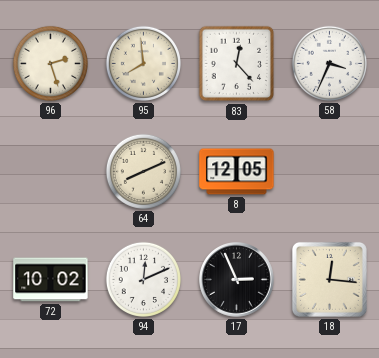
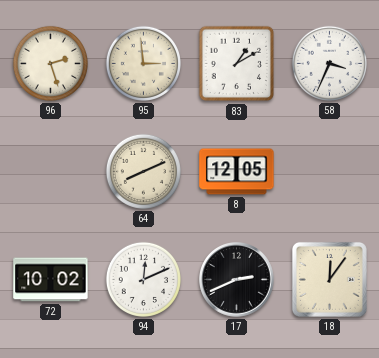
95: 7:59 -> 2:59
83: 12:23 -> 1:10
17: 2:56 -> 2:41
18: 12:16 -> 12:06
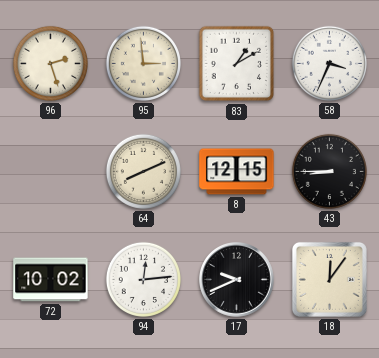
8: 12:05 -> 12:15
43: none -> 8:45
94: 12:11 -> 12:14
17: 2:41 -> 9:41
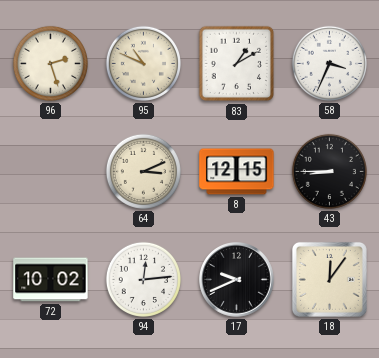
95: 2:59 -> 10:49
64: 8:11 -> 3:11
